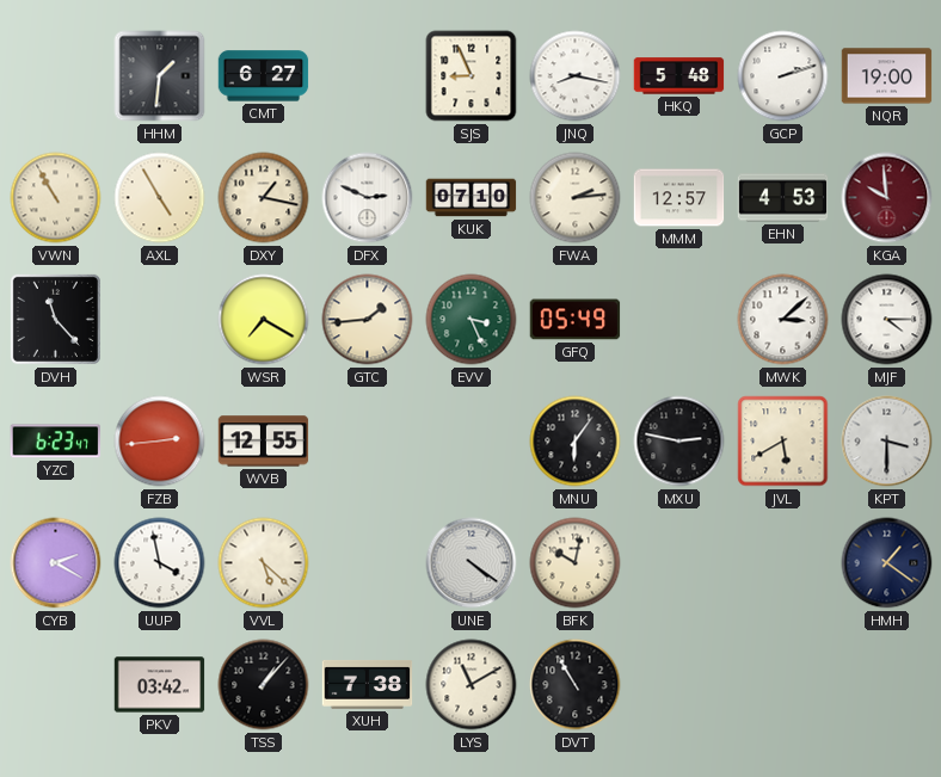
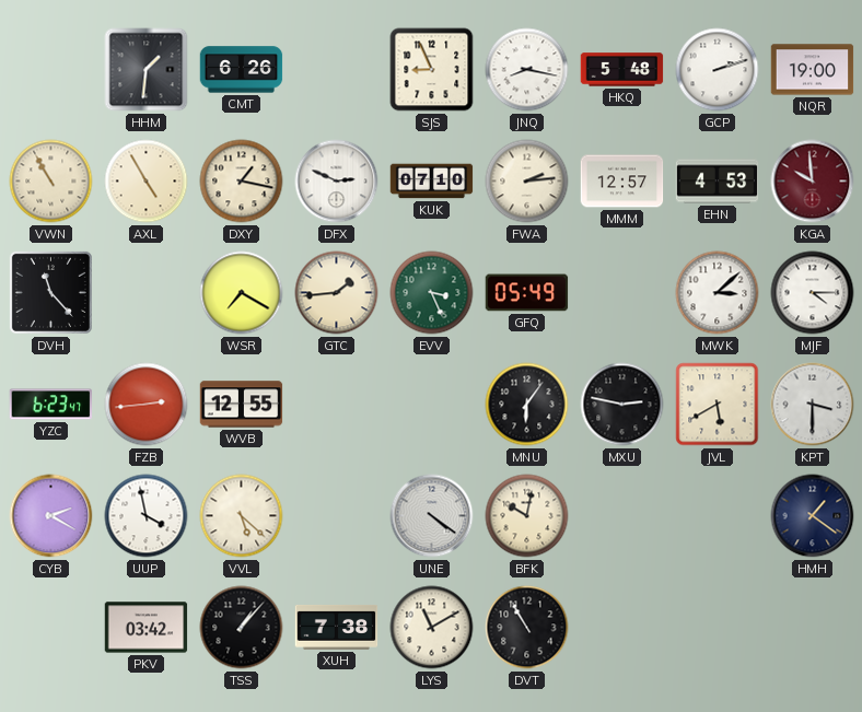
CMT: 6:27 -> 6:26
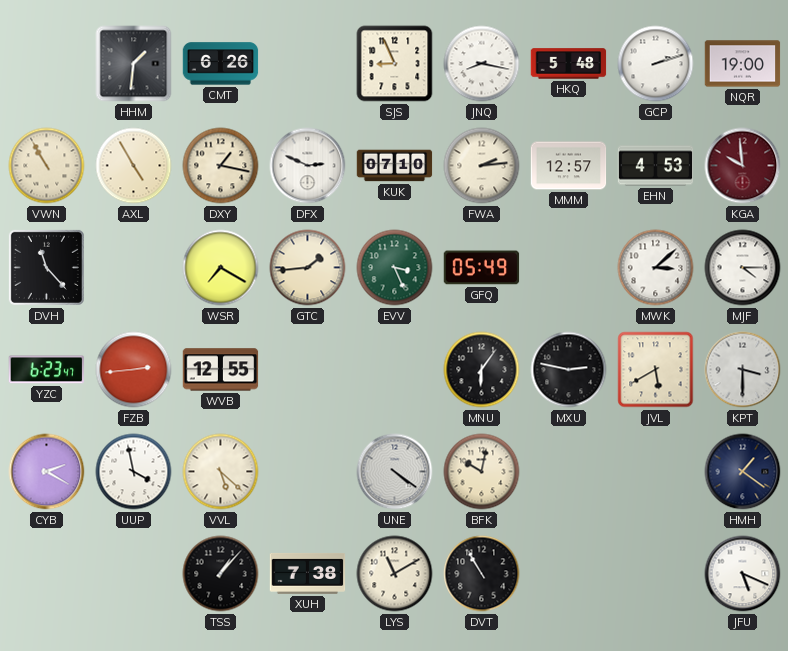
PKV: 03:42 -> none
JFU: none -> 5:19
